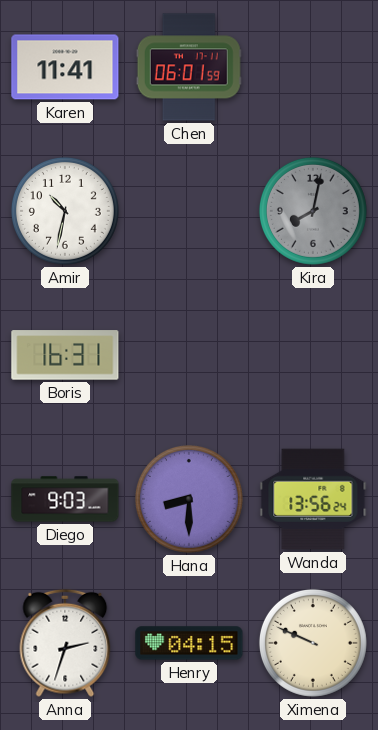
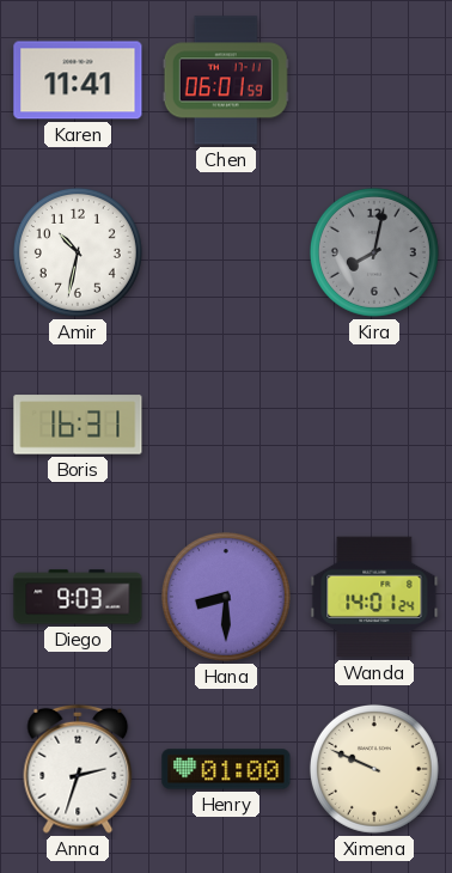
Wanda: 13:56 -> 14:01
Henry: 04:15 -> 01:00
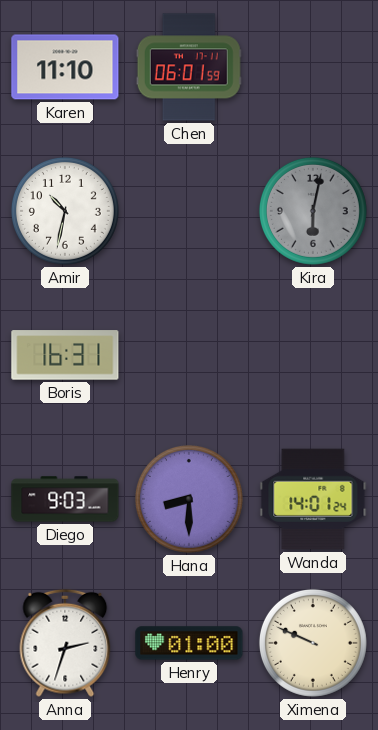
Karen: 11:41 -> 11:10
Kira: 8:02 -> 6:02
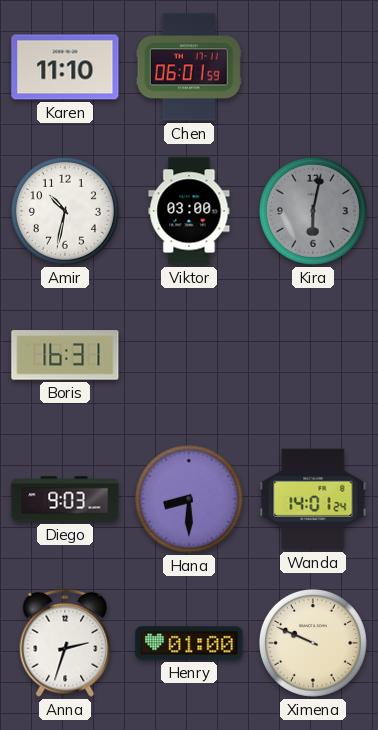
Viktor: none -> 03:00
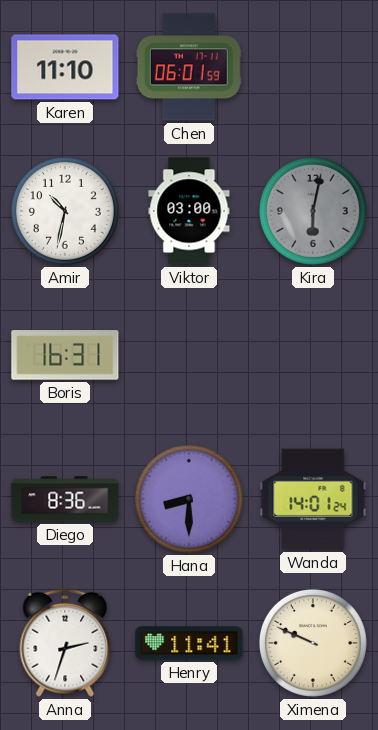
Diego: 9:03 -> 8:36
Henry: 01:00 -> 11:41
